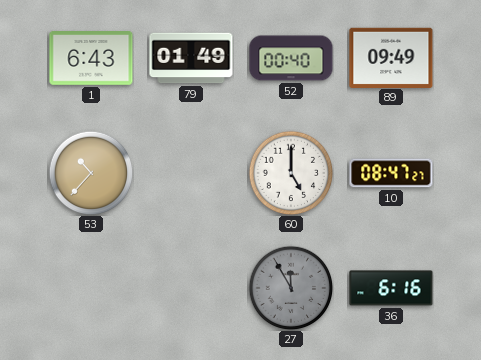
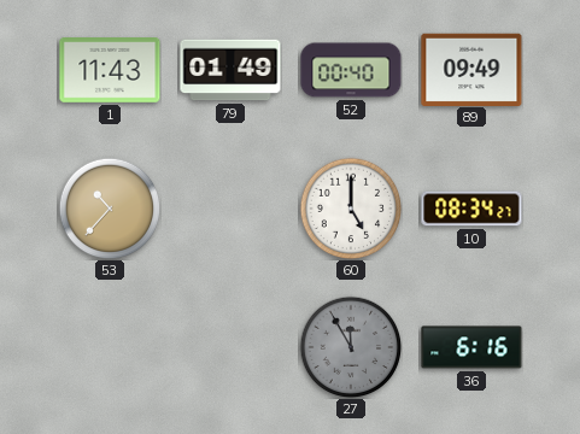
1: 6:43 -> 11:43
10: 08:47 -> 08:34
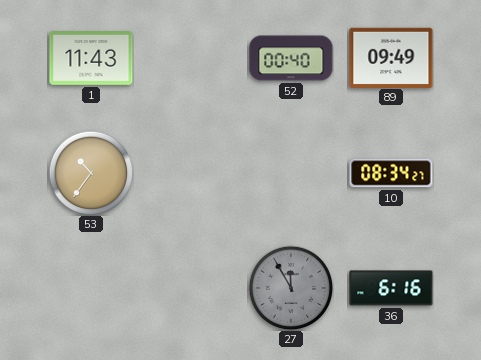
79: 01:49 -> none
53: 10:37 -> 10:36
60: 5:00 -> none
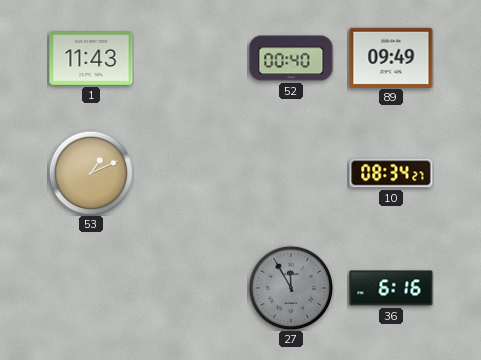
53: 10:36 -> 1:11
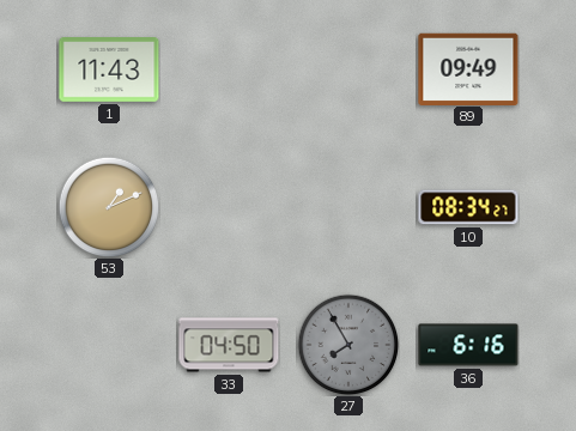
52: 00:40 -> none
33: none -> 04:50
27: 11:55 -> 7:55
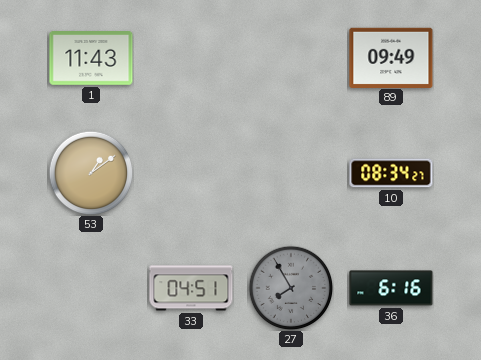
53: 1:11 -> 1:09
33: 04:50 -> 04:51
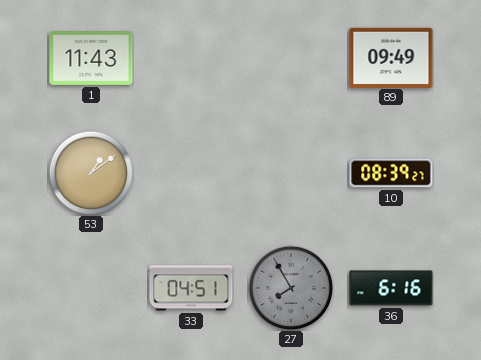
10: 08:34 -> 08:39
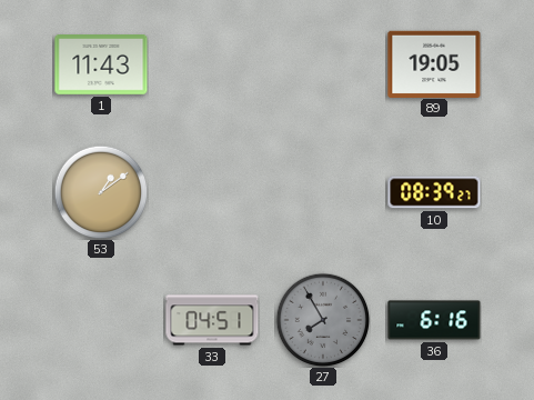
89: 09:49 -> 19:05
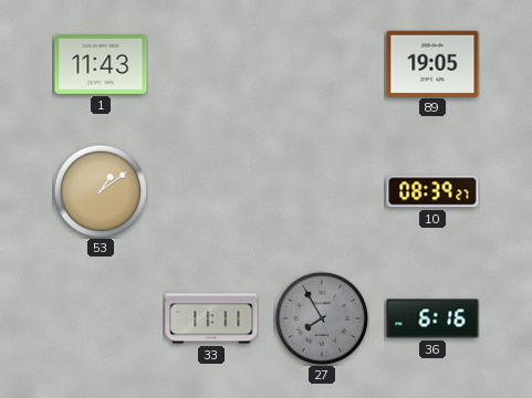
33: 04:51 -> 11:11
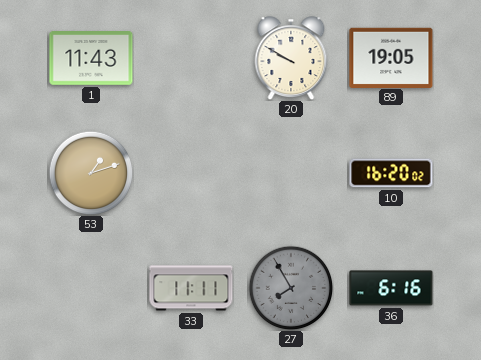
20: none -> 9:50
53: 1:09 -> 1:12
10: 08:39 -> 16:20
